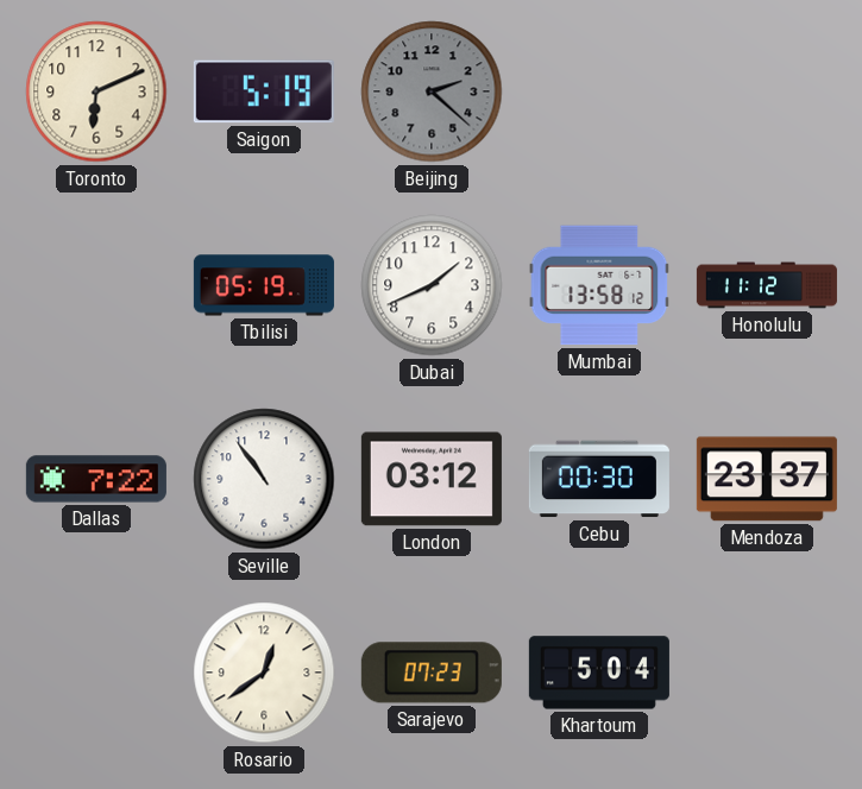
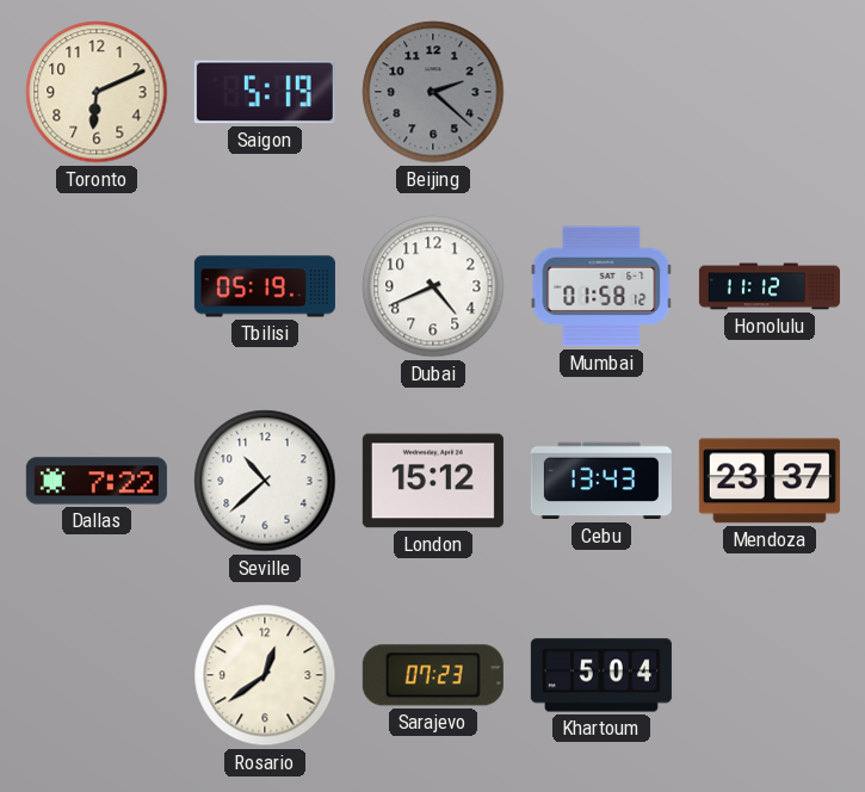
Dubai: 1:41 -> 4:41
Mumbai: 13:58 -> 01:58
Seville: 10:54 -> 10:38
London: 03:12 -> 15:12
Cebu: 00:30 -> 13:43
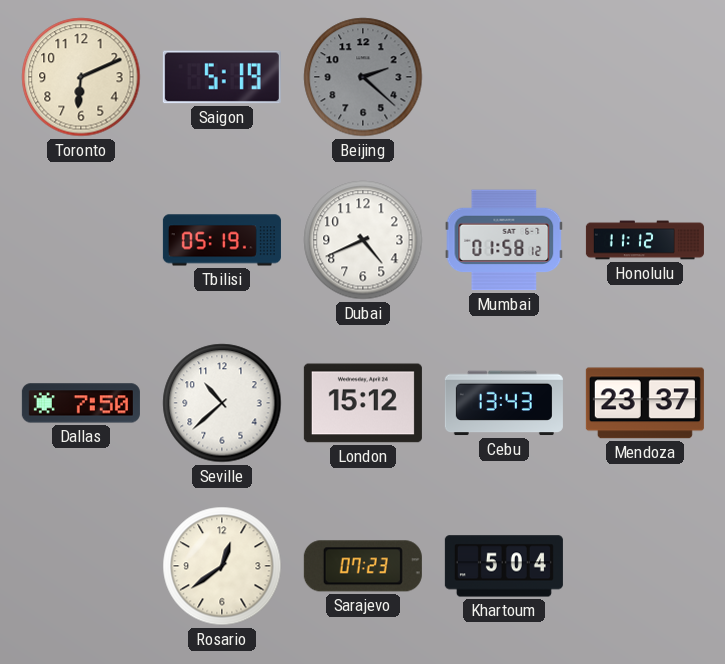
Dallas: 7:22 -> 7:50
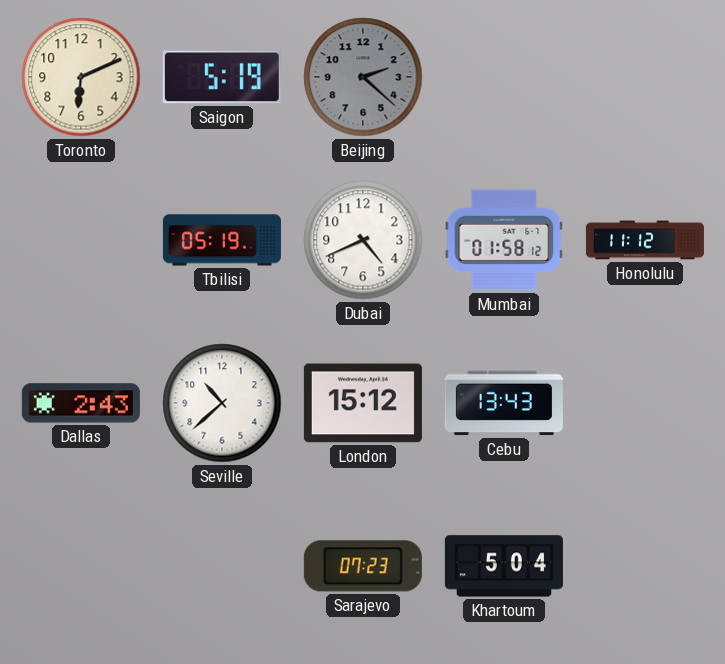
Dallas: 7:50 -> 2:43
Mendoza: 23:37 -> none
Rosario: 12:39 -> none
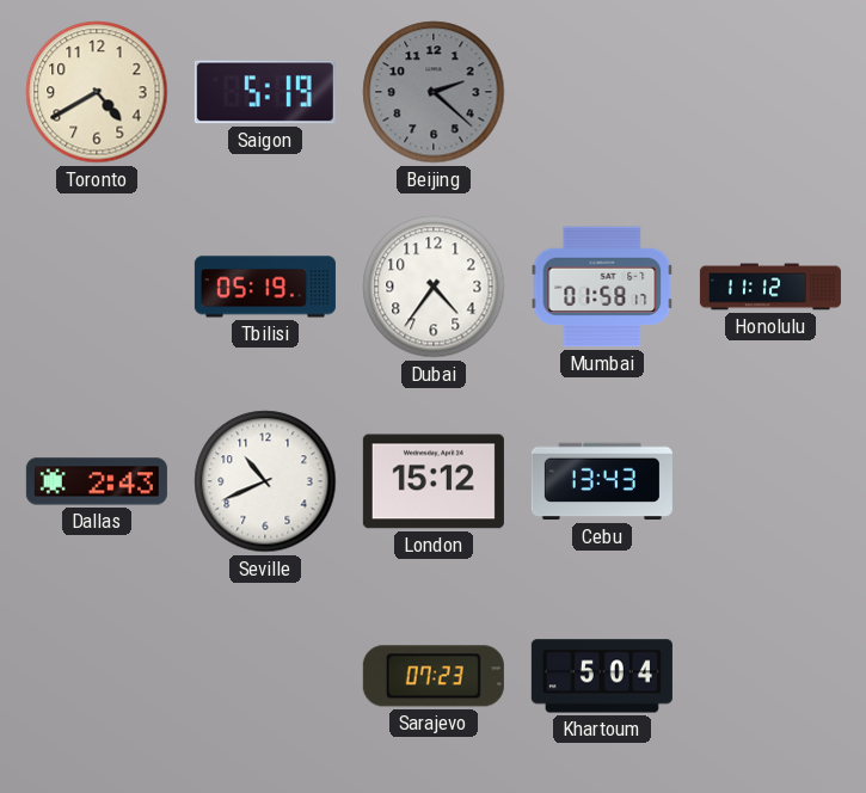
Toronto: 6:11 -> 4:40
Dubai: 4:41 -> 4:36
Mumbai: 01:58:12 -> 01:58:17
Seville: 10:38 -> 10:41
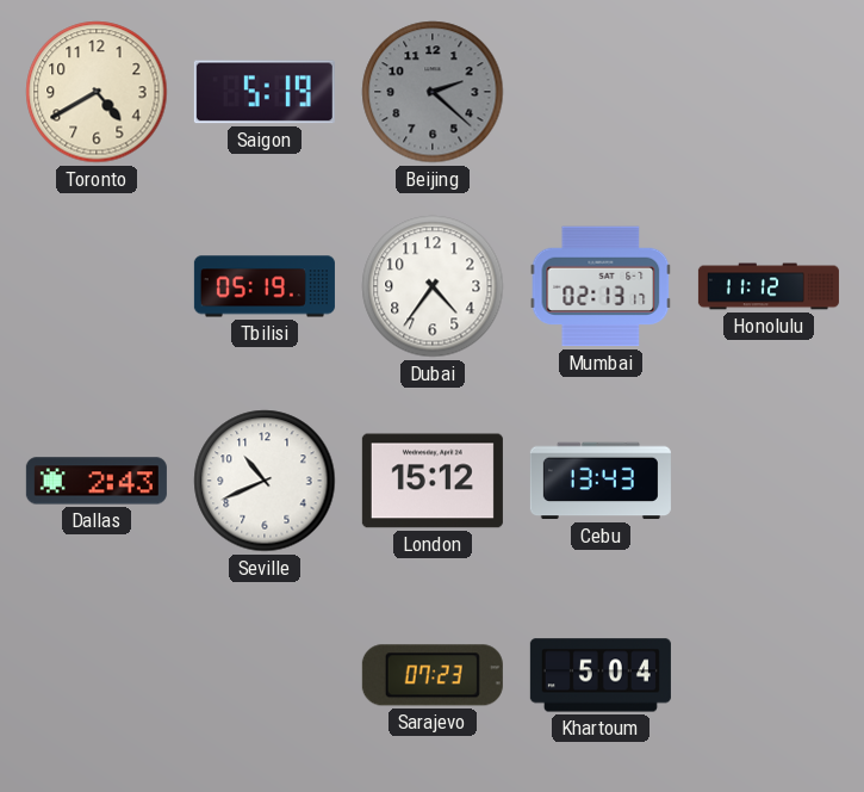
Mumbai: 01:58 -> 02:13
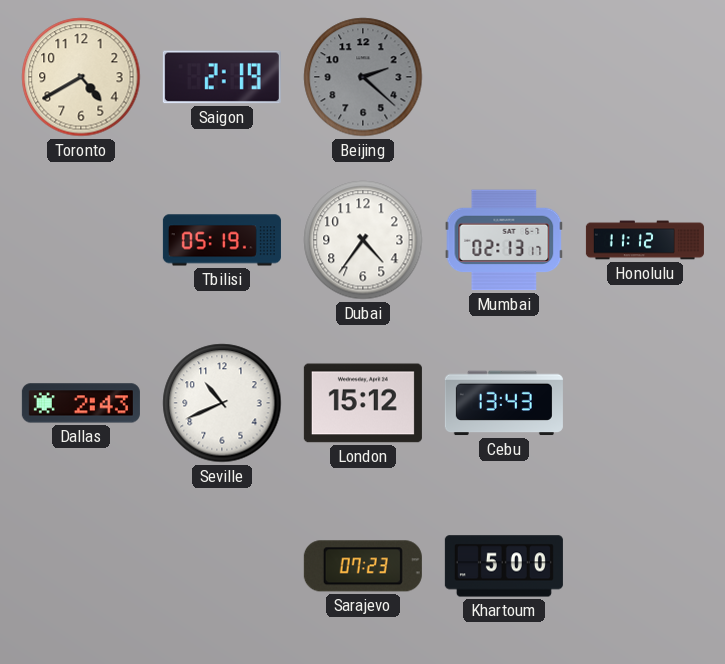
Saigon: 5:19 -> 2:19
Khartoum: 5:04 -> 5:00
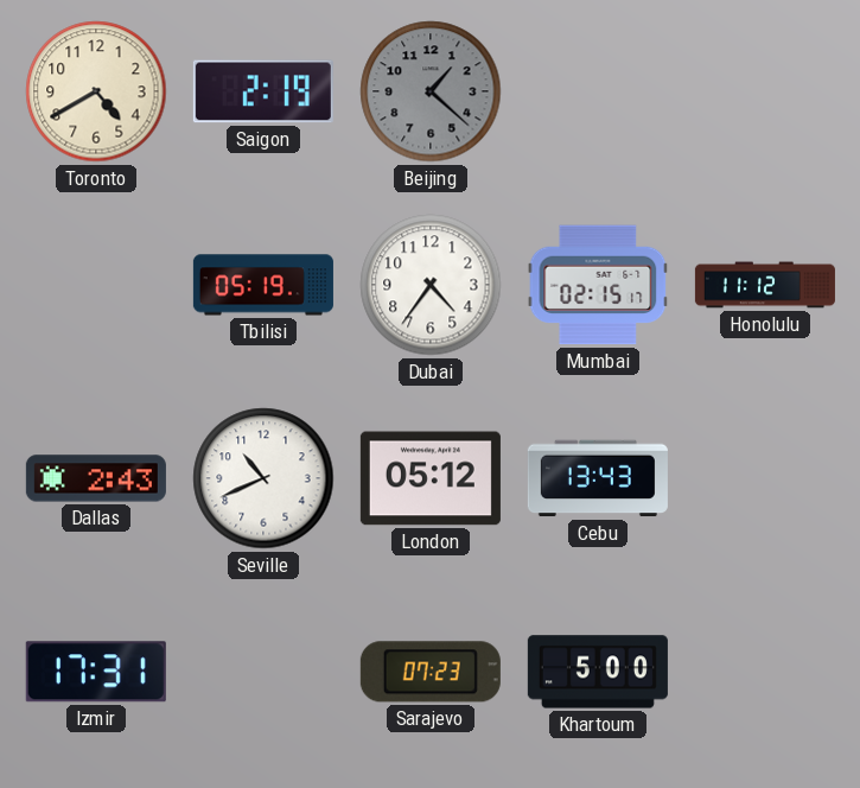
Beijing: 2:22 -> 1:22
Mumbai: 02:13 -> 02:15
London: 15:12 -> 05:12
Izmir: none -> 17:31
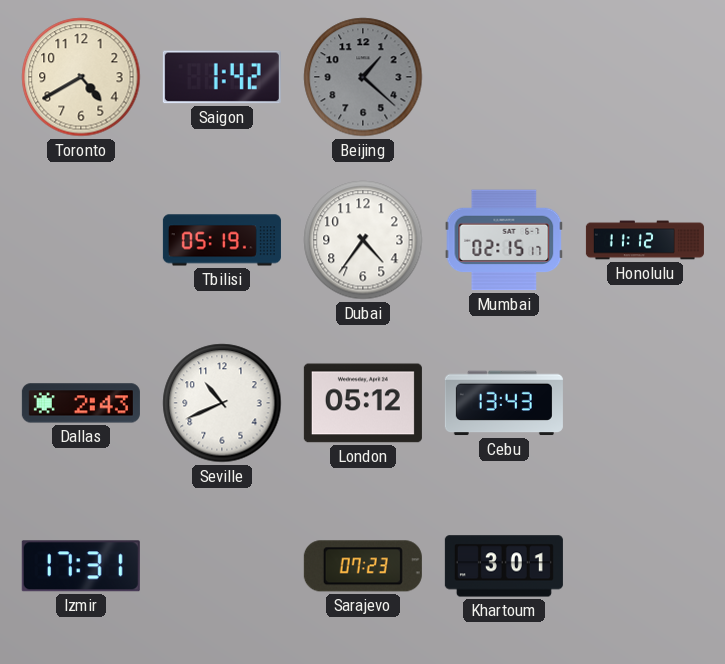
Saigon: 2:19 -> 1:42
Khartoum: 5:00 -> 3:01
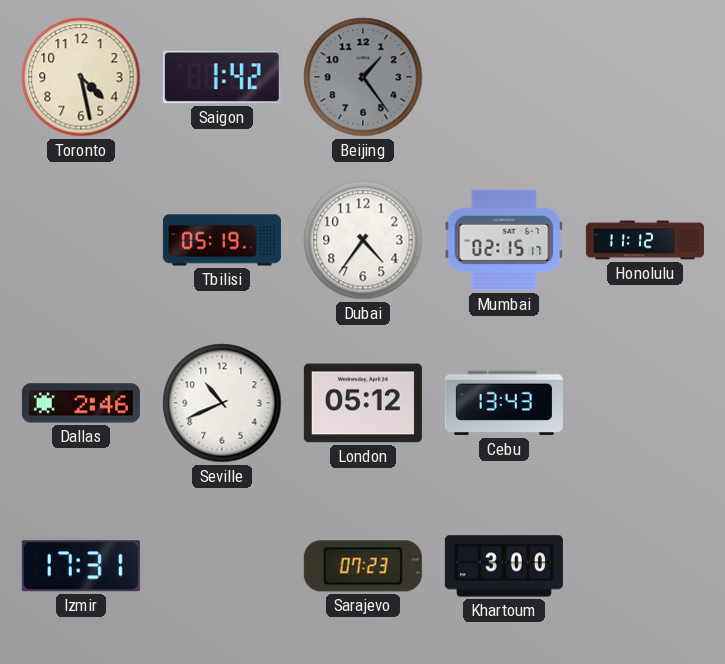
Toronto: 4:40 -> 4:28
Beijing: 1:22 -> 1:24
Dallas: 2:43 -> 2:46
Khartoum: 3:01 -> 3:00
